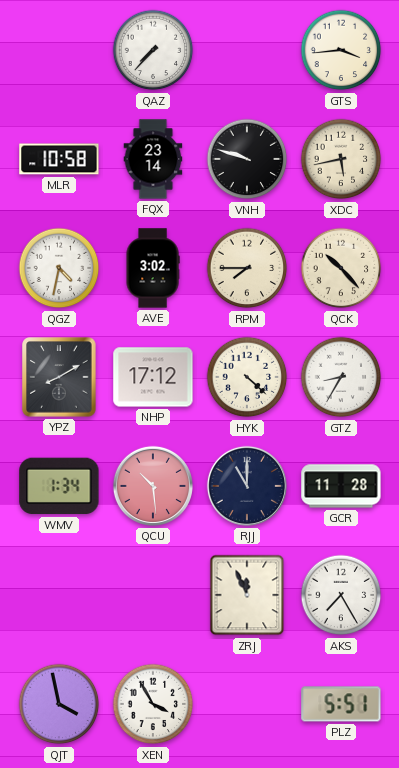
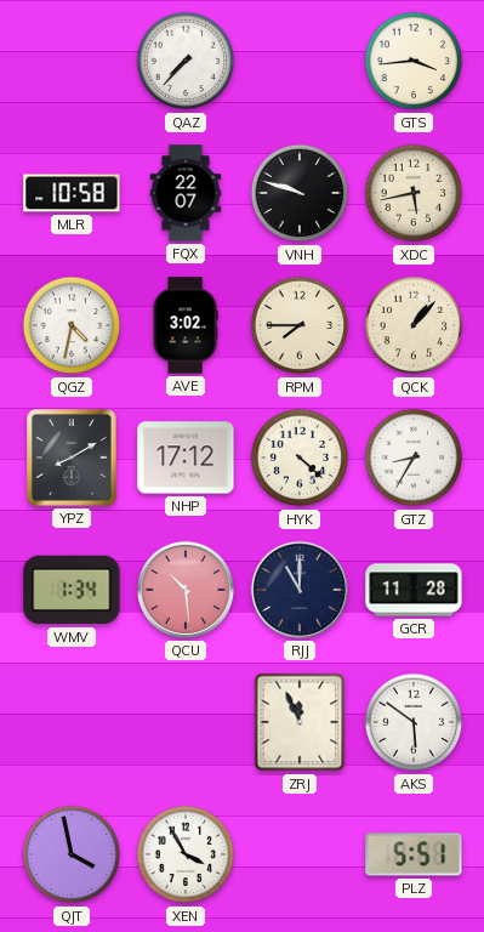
FQX: 23:14 -> 22:07
QCK: 10:23 -> 1:07
AKS: 7:25 -> 5:51
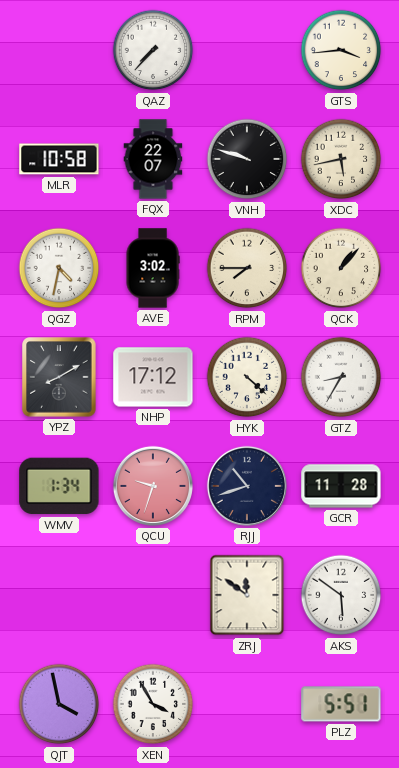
QCU: 10:29 -> 9:33
RJJ: 11:00 -> 10:42
ZRJ: 11:56 -> 11:51
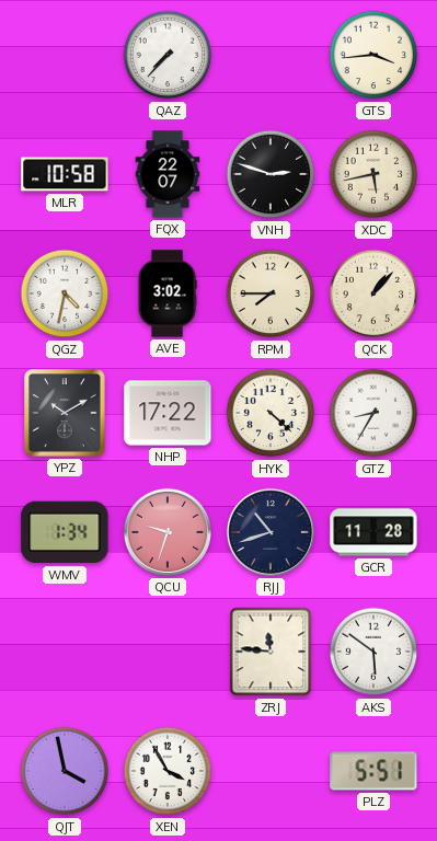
VNH: 9:48 -> 2:48
YPZ: 8:10 -> 10:10
NHP: 17:12 -> 17:22
ZRJ: 11:51 -> 11:46
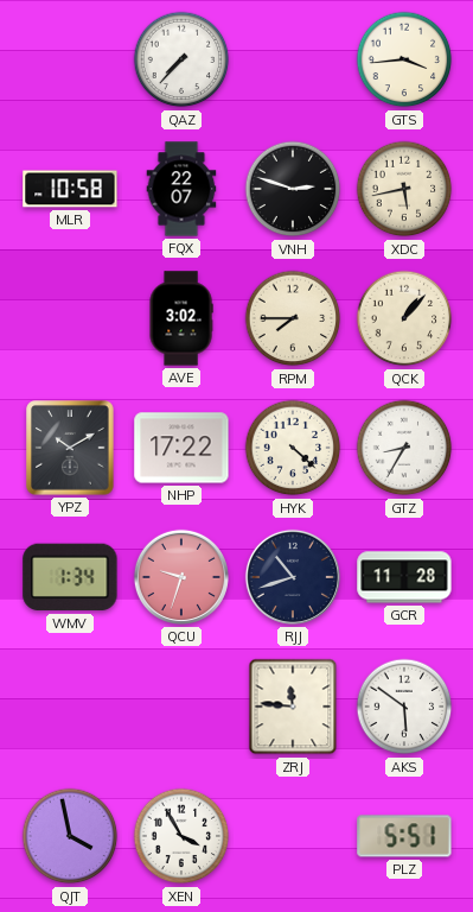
QGZ: 4:32 -> none
